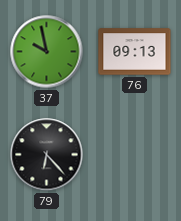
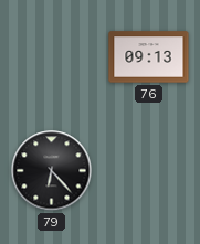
37: 9:58 -> none
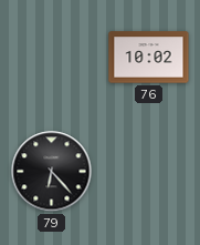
76: 09:13 -> 10:02
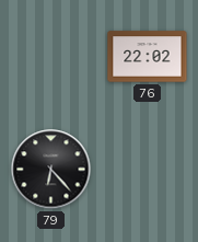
76: 10:02 -> 22:02
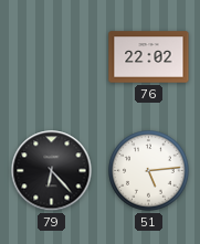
51: none -> 5:14
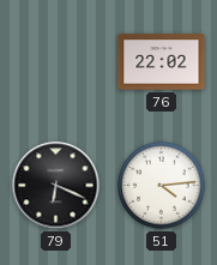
79: 6:23 -> 6:19
51: 5:14 -> 4:14
